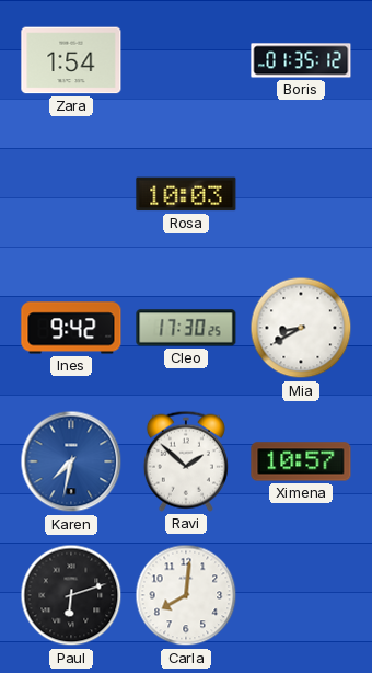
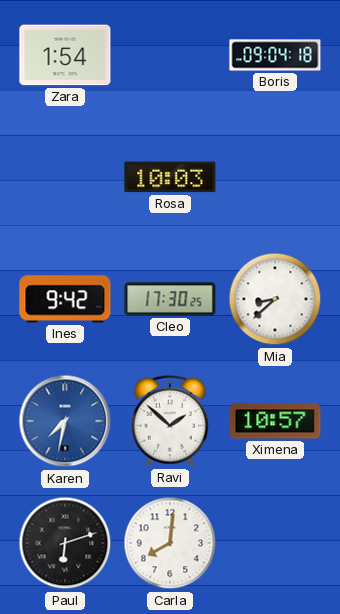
Boris: 01:35 -> 09:04
Mia: 8:40 -> 8:38
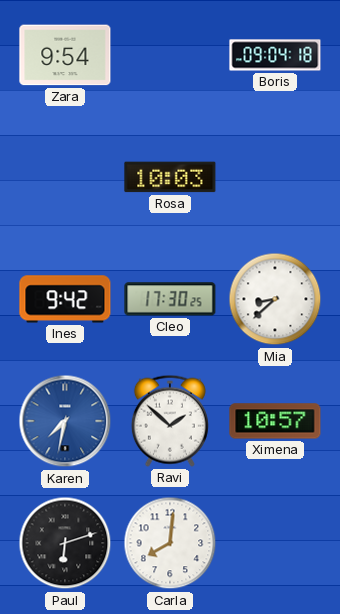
Zara: 1:54 -> 9:54
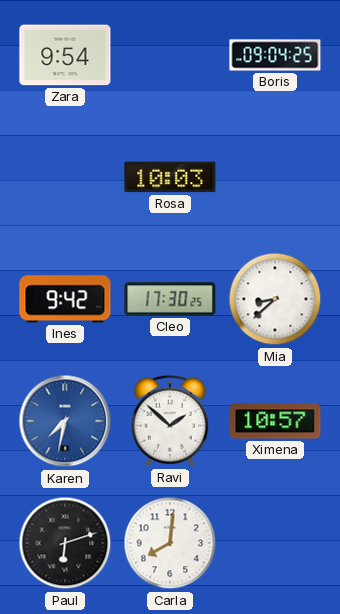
Boris: 09:04:18 -> 09:04:25
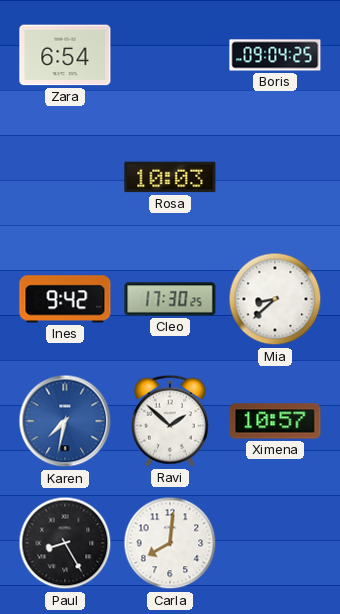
Zara: 9:54 -> 6:54
Paul: 6:12 -> 8:25
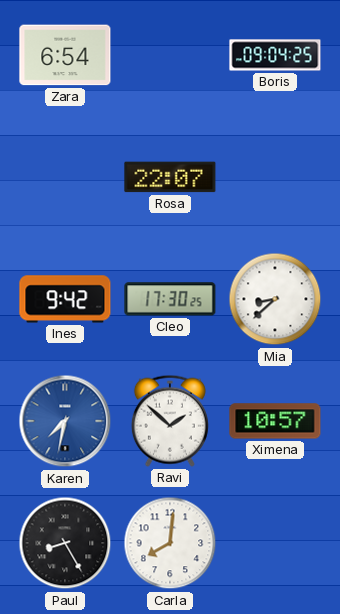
Rosa: 10:03 -> 22:07
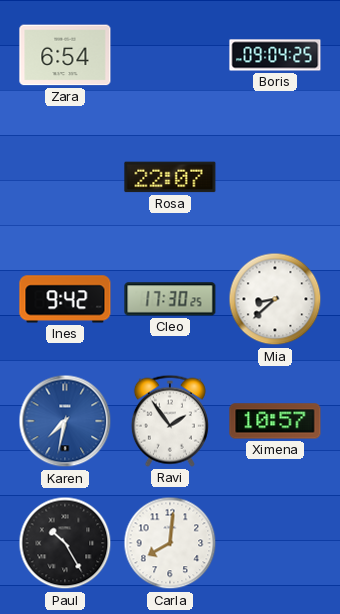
Ravi: 1:52 -> 1:54
Paul: 8:25 -> 10:25
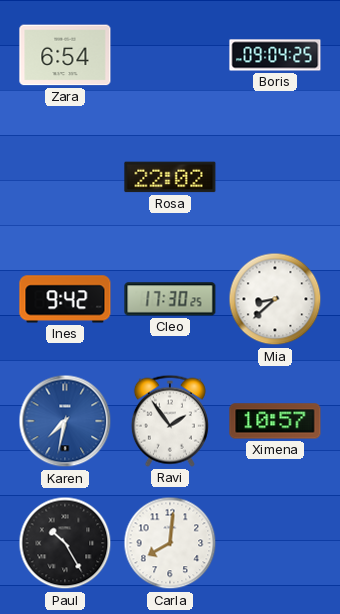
Rosa: 22:07 -> 22:02
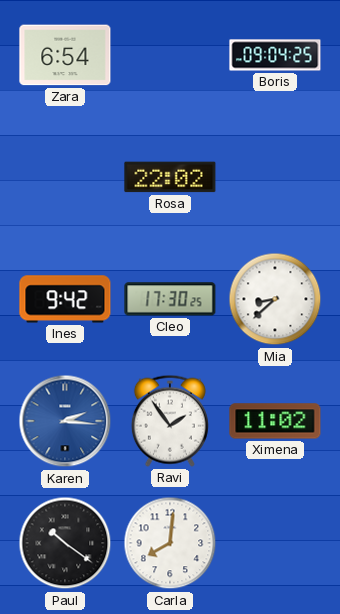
Karen: 7:32 -> 2:16
Ximena: 10:57 -> 11:02
Paul: 10:25 -> 10:21
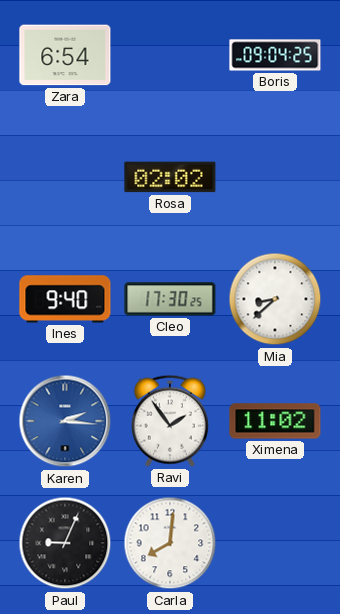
Rosa: 22:02 -> 02:02
Ines: 9:42 -> 9:40
Paul: 10:21 -> 9:04
